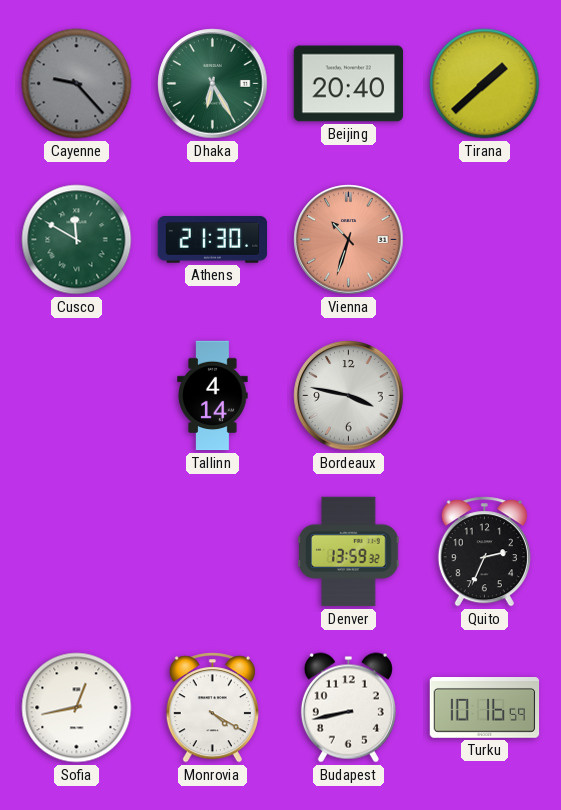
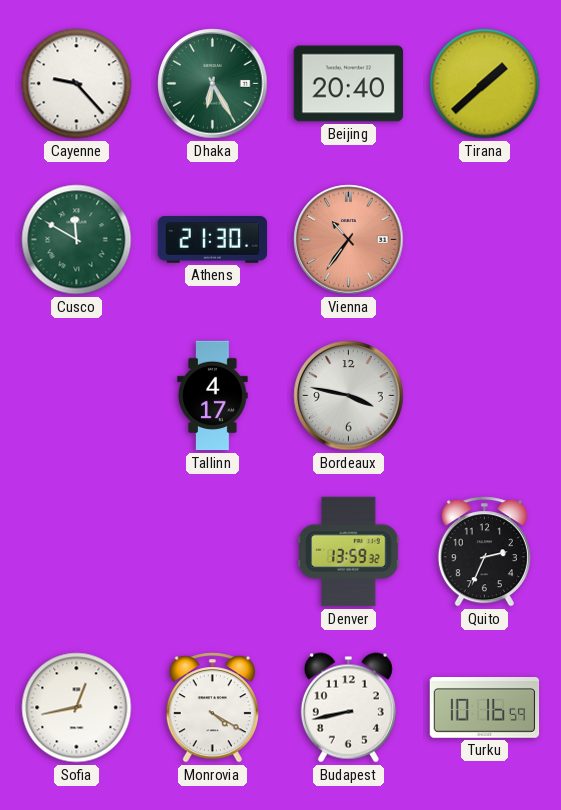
Cayenne dial: grey -> white
Vienna: 10:33 -> 10:36
Tallinn: 4:14 -> 4:17
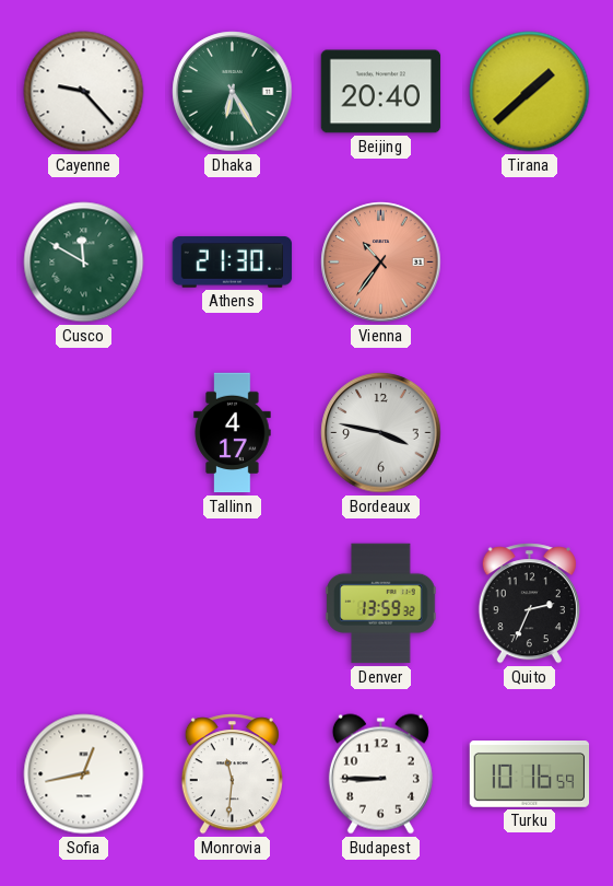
Monrovia: 4:20 -> 11:31
Budapest: 8:43 -> 8:45
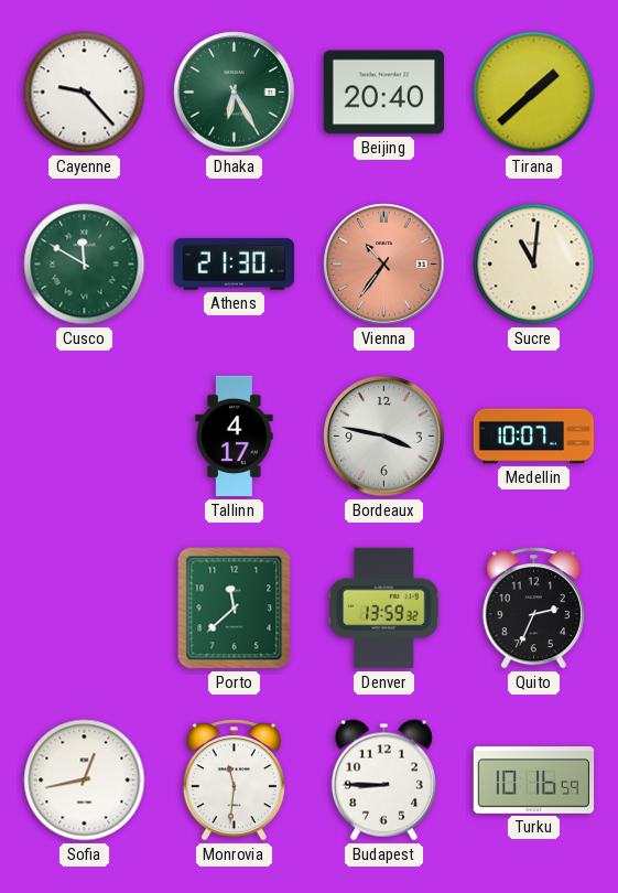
Sucre: none -> 11:01
Medellin: none -> 10:07
Porto: none -> 11:38
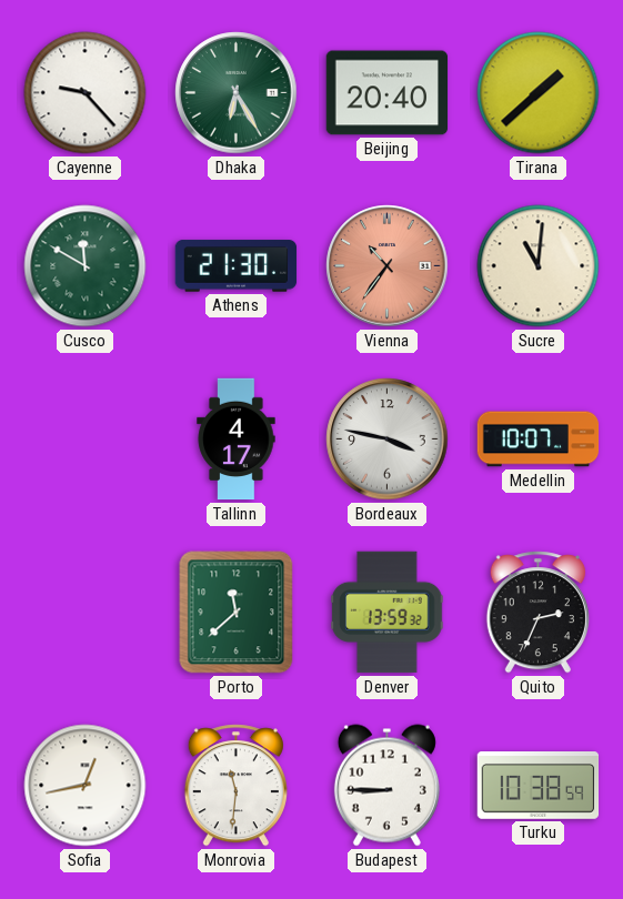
Turku: 10:16 -> 10:38
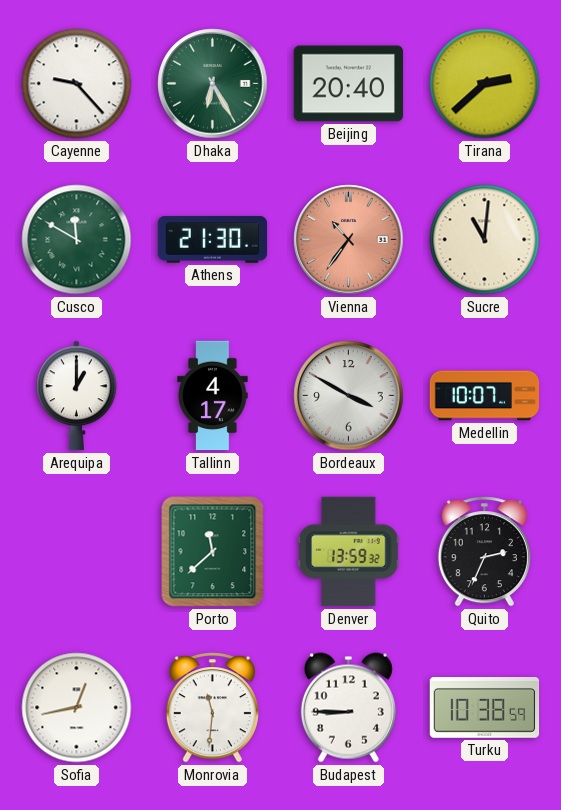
Tirana: 1:38 -> 2:38
Arequipa: none -> 1:00
Bordeaux: 3:47 -> 3:50
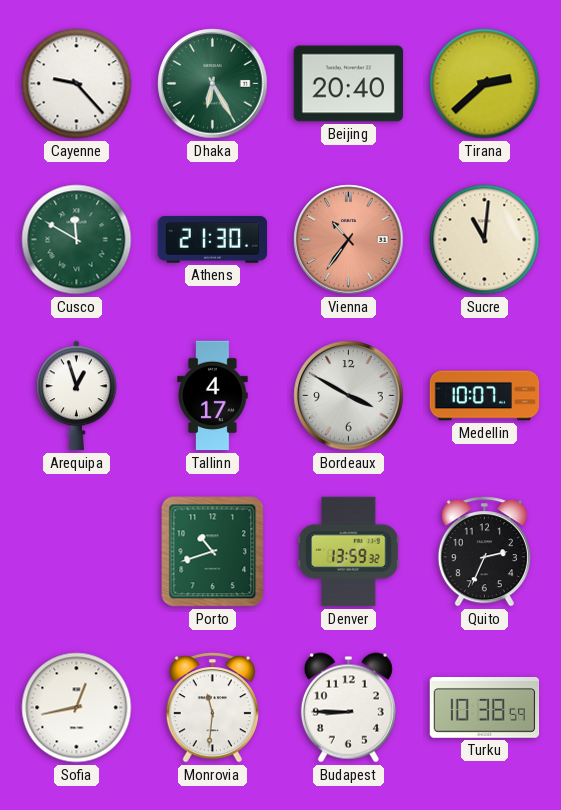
Arequipa: 1:00 -> 12:57
Porto: 11:38 -> 10:42
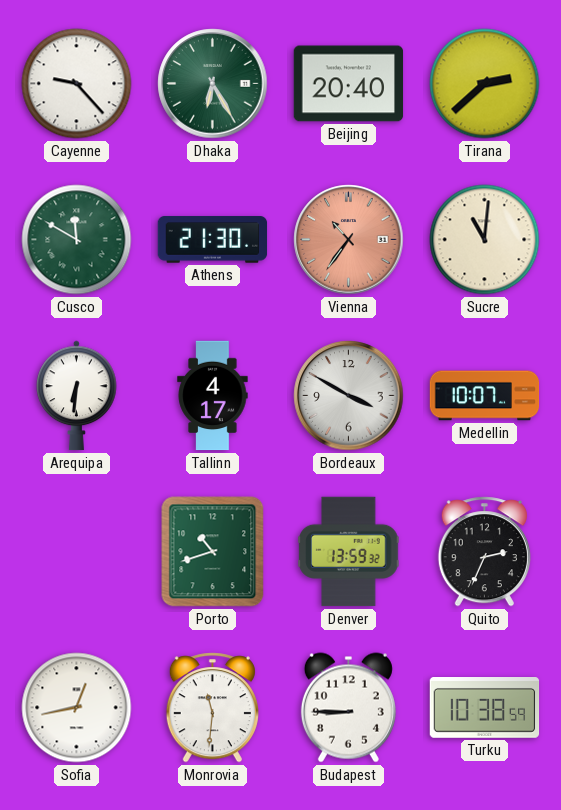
Arequipa: 12:57 -> 6:31
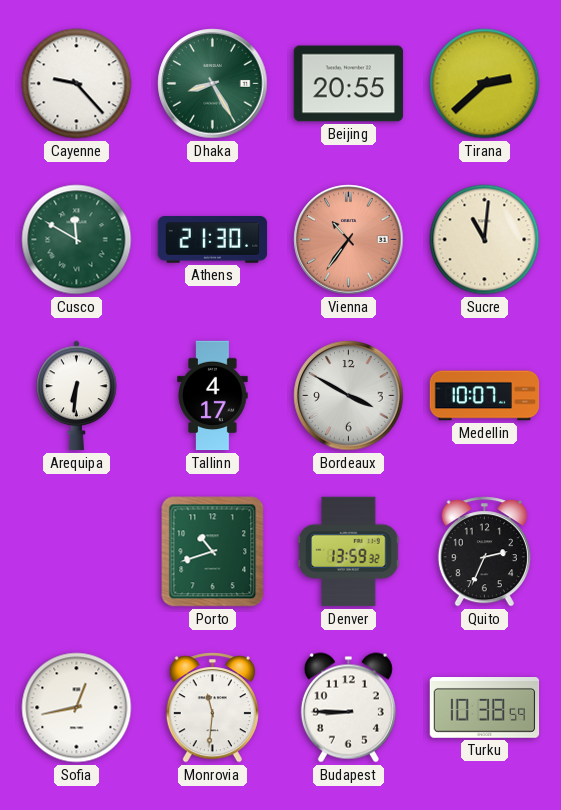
Dhaka: 6:25 -> 8:25
Beijing: 20:40 -> 20:55
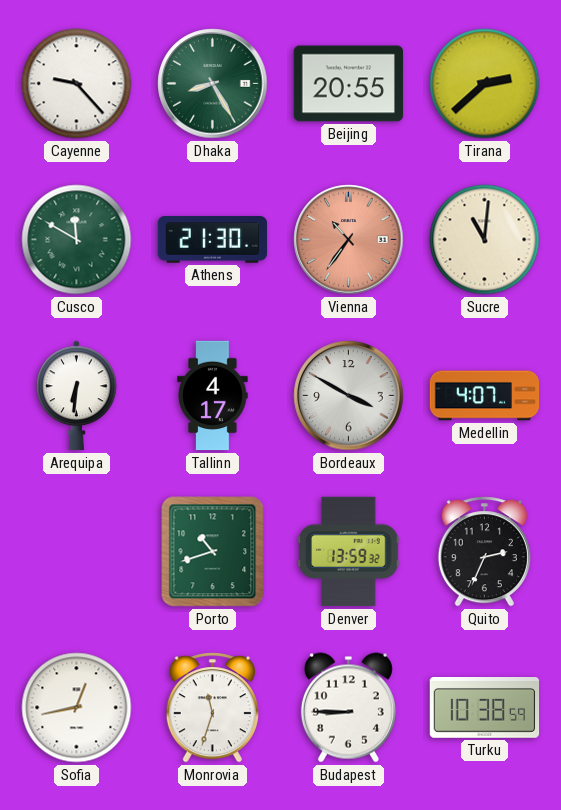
Medellin: 10:07 -> 4:07
Monrovia: 11:31 -> 11:33
